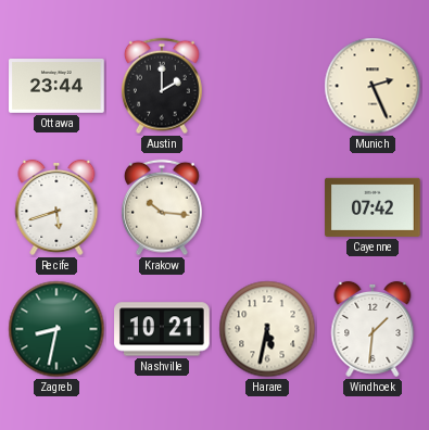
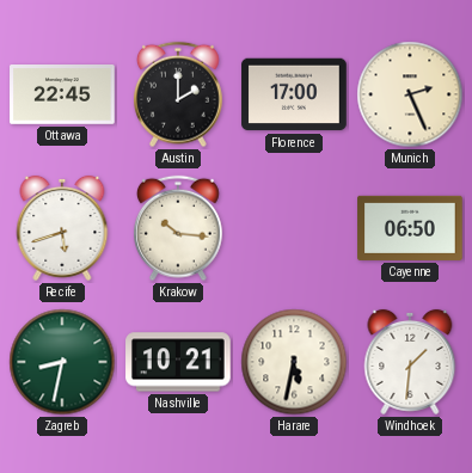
Ottawa: 23:44 -> 22:45
Florence: none -> 17:00
Cayenne: 07:42 -> 06:50
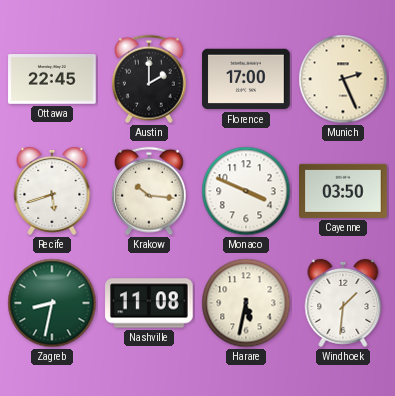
Monaco: none -> 3:49
Cayenne: 06:50 -> 03:50
Nashville: 10:21 -> 11:08
